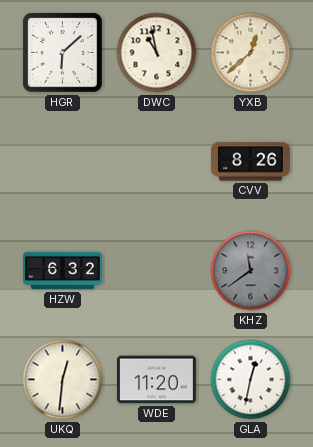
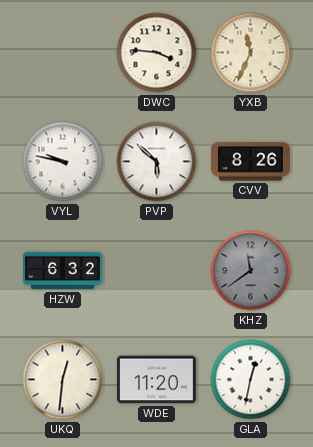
HGR: 6:08 -> none
DWC: 10:58 -> 3:46
YXB: 12:38 -> 11:34
VYL: none -> 9:47
PVP: none -> 5:52
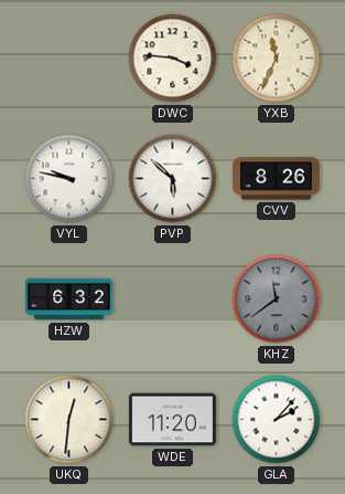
GLA: 12:32 -> 2:07
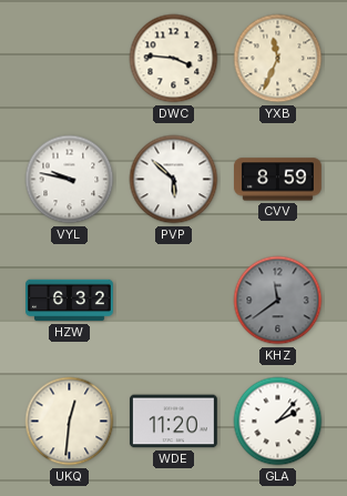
CVV: 8:26 -> 8:59
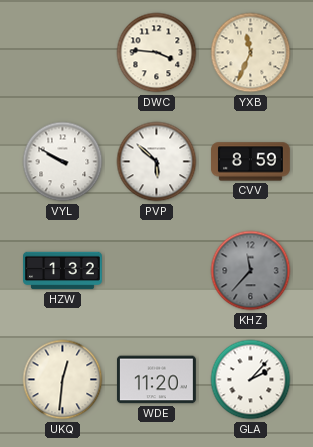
VYL: 9:47 -> 9:50
HZW: 6:32 -> 1:32
KHZ: 11:39 -> 11:37
